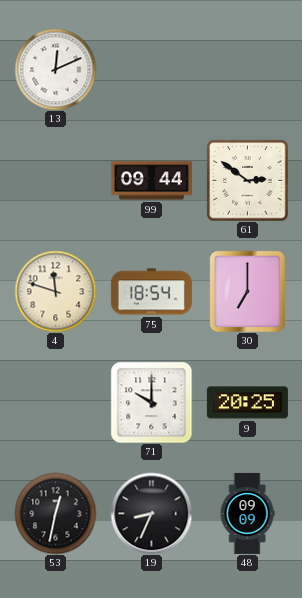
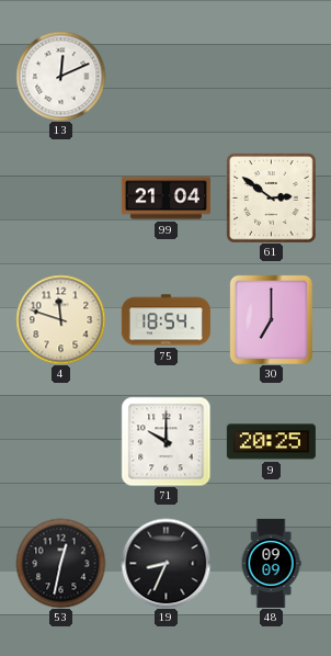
99: 09:44 -> 21:04
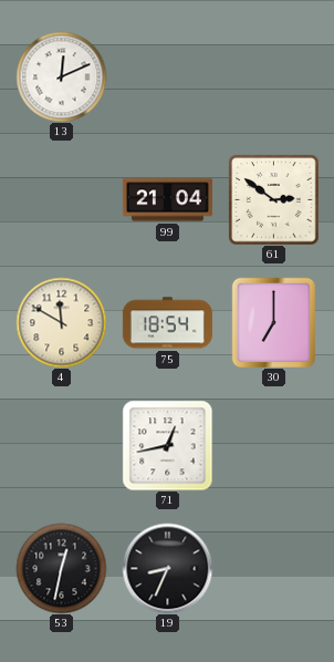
4: 11:48 -> 11:50
71: 10:00 -> 12:43
9: 20:25 -> none
48: 09:09 -> none
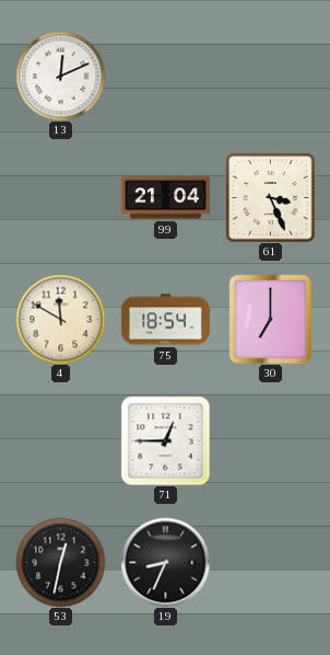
61: 2:51 -> 3:26
71: 12:43 -> 12:45
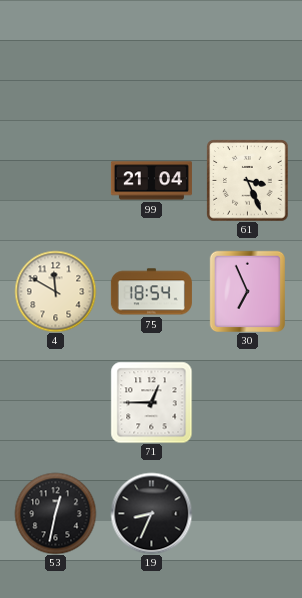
13: 12:11 -> none
30: 7:00 -> 6:56
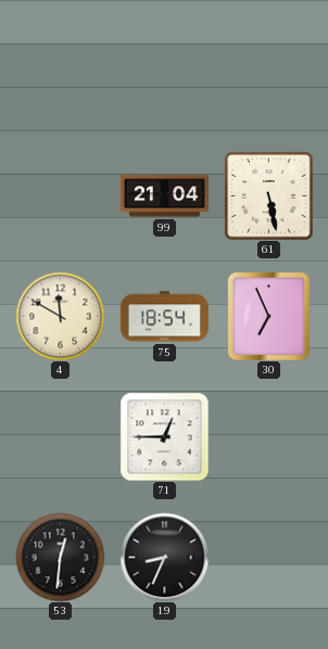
61: 3:26 -> 5:28
53: 12:32 -> 12:31
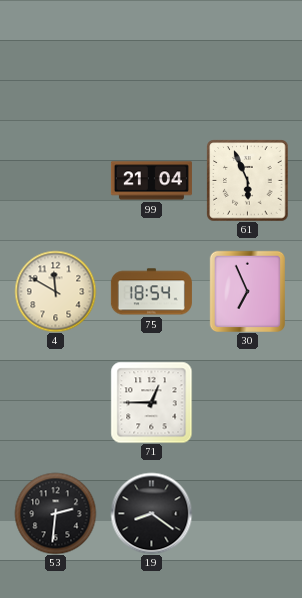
61: 5:28 -> 5:56
53: 12:31 -> 2:31
19: 8:34 -> 8:21
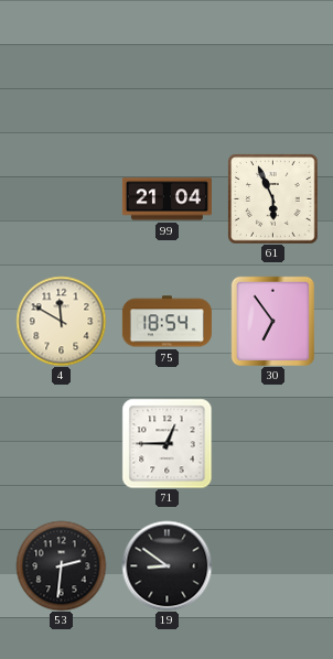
30: 6:56 -> 6:54
19: 8:21 -> 8:51
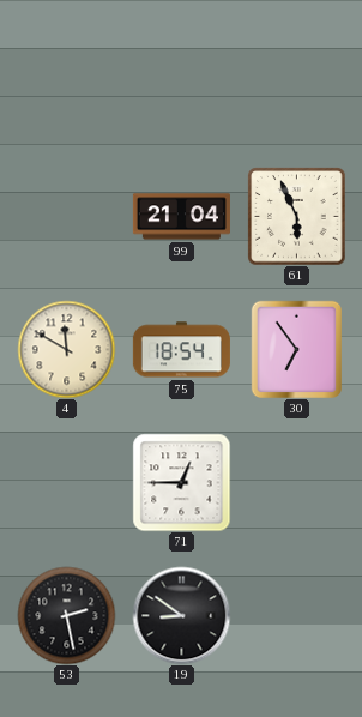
53: 2:31 -> 2:28
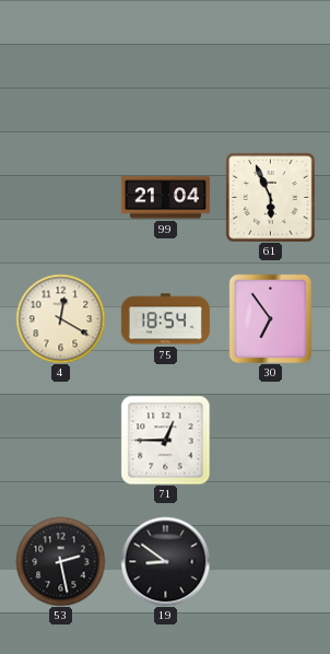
4: 11:50 -> 12:20
